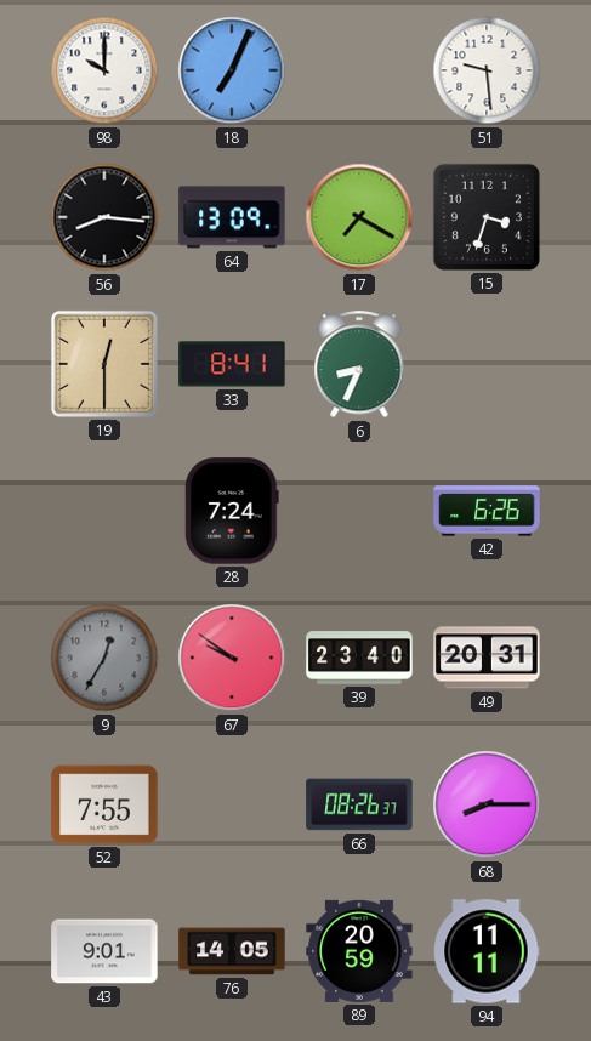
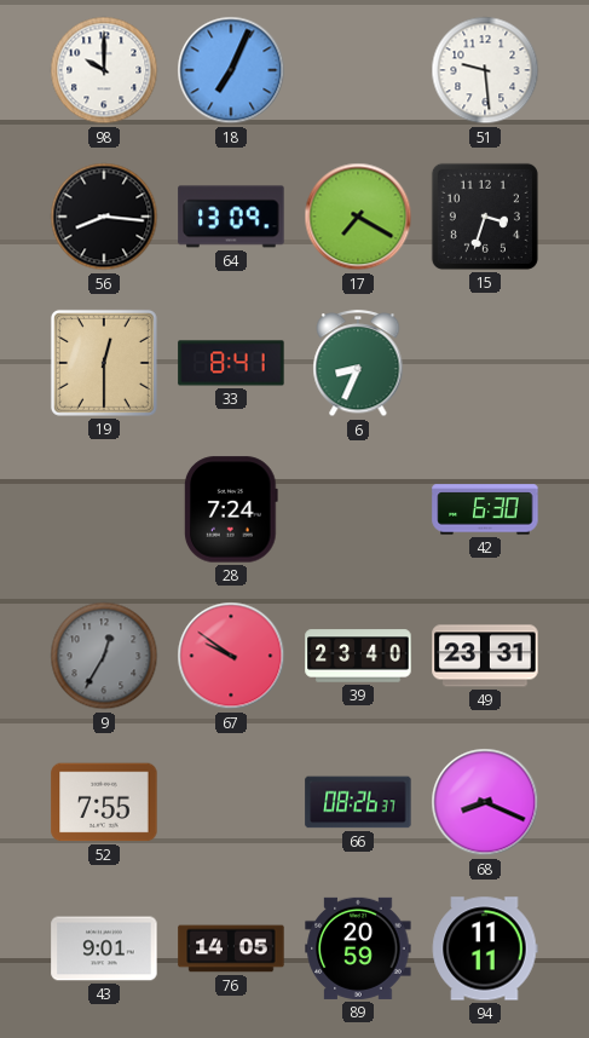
42: 6:26 -> 6:30
49: 20:31 -> 23:31
68: 8:15 -> 8:19
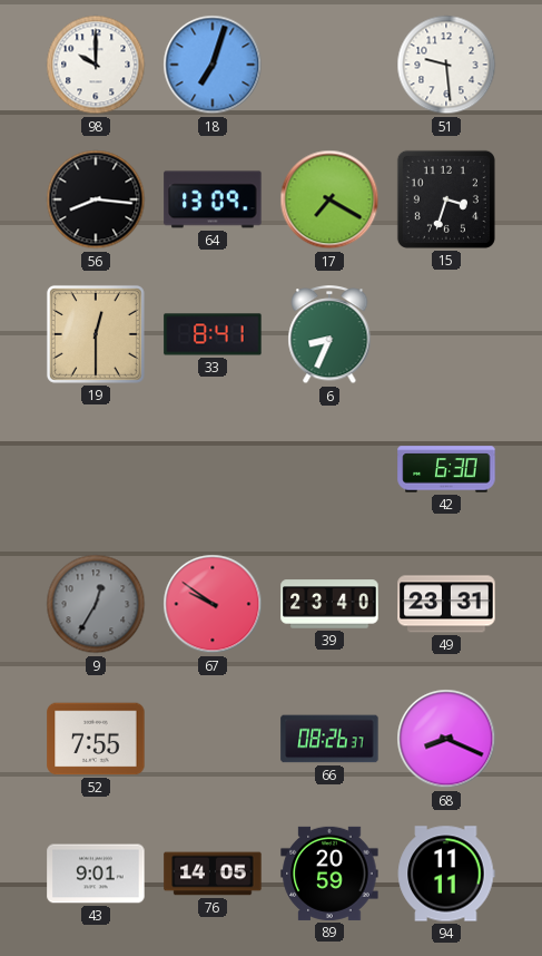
18: 7:04 -> 7:03
28: 7:24 -> none
